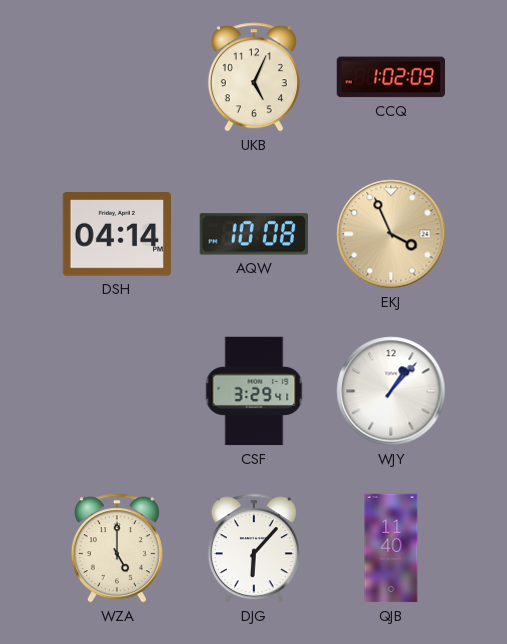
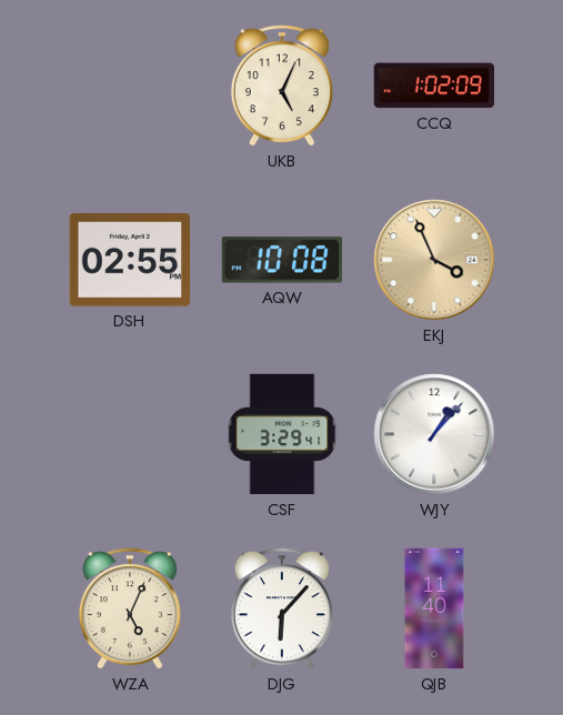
DSH: 04:14 -> 02:55
WZA: 5:00 -> 5:04
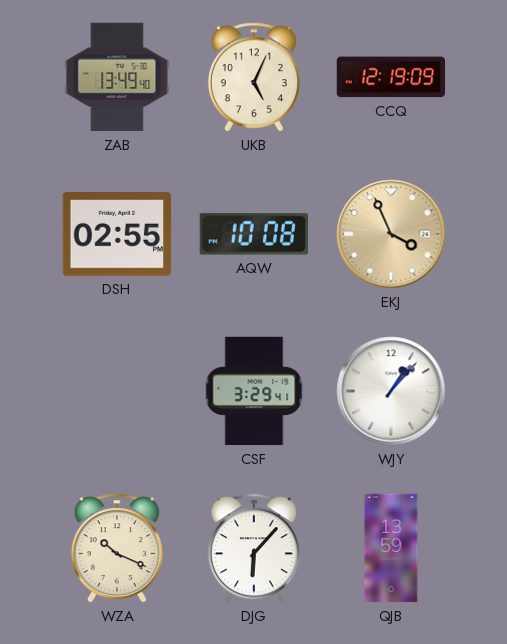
ZAB: none -> 13:49
CCQ: 1:02 -> 12:19
WZA: 5:04 -> 10:19
QJB: 11:40 -> 13:59
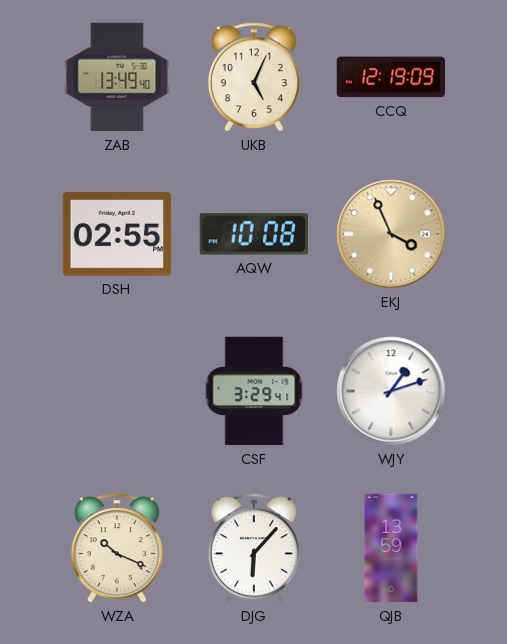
WJY: 1:07 -> 1:12
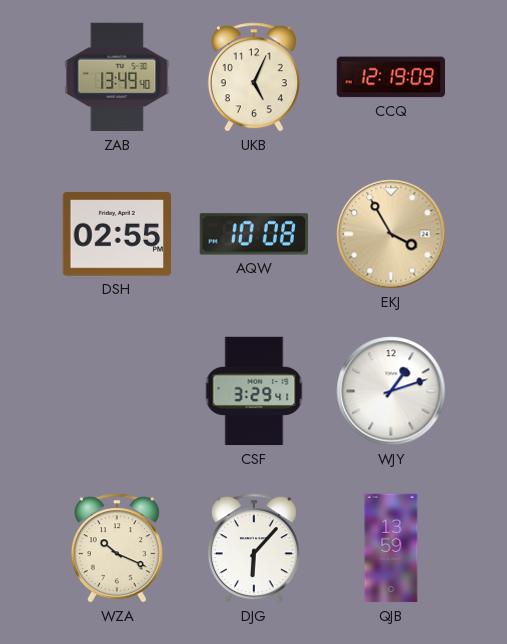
EKJ: 3:56 -> 3:55
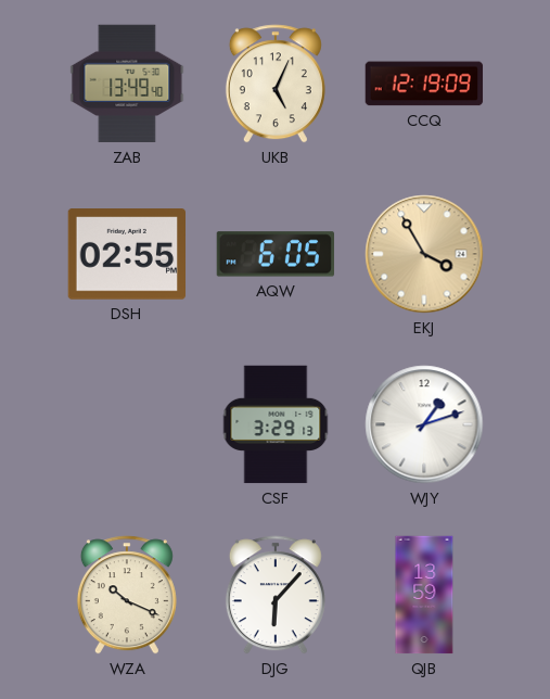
AQW: 10:08 -> 6:05
CSF: 3:29:41 -> 3:29:13
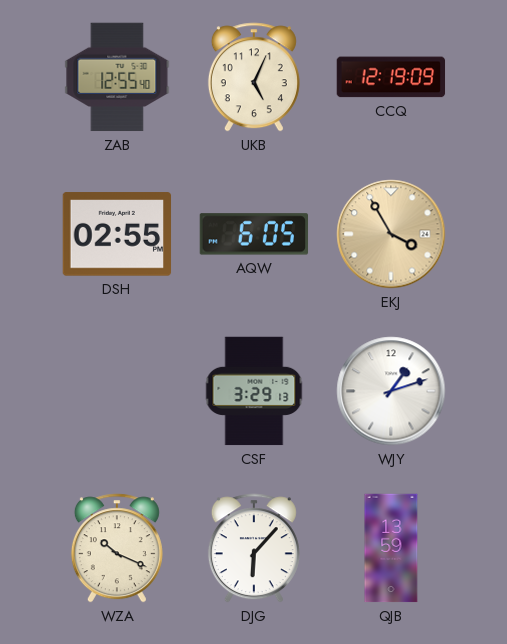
ZAB: 13:49 -> 12:55
